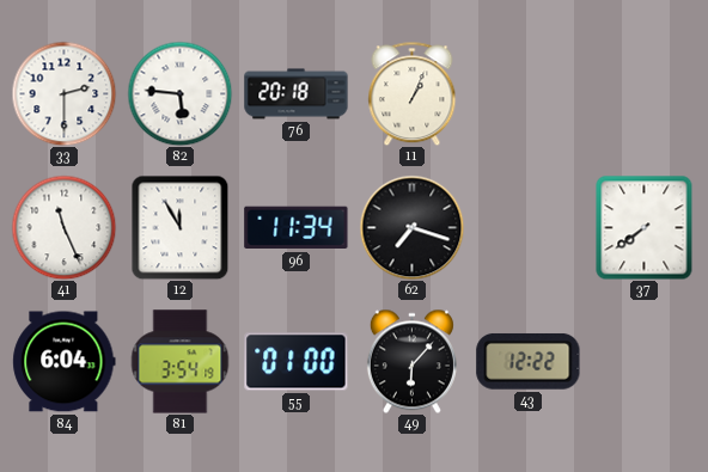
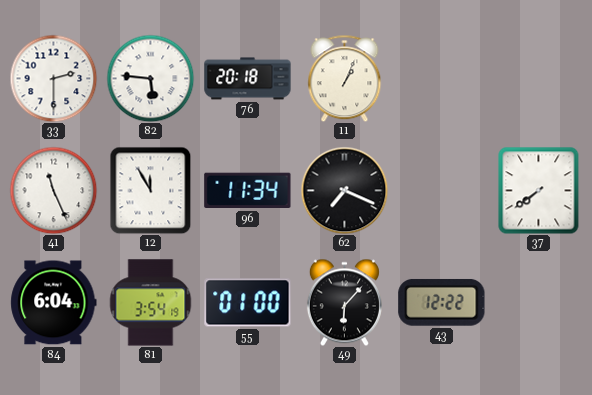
62: 7:18 -> 7:19
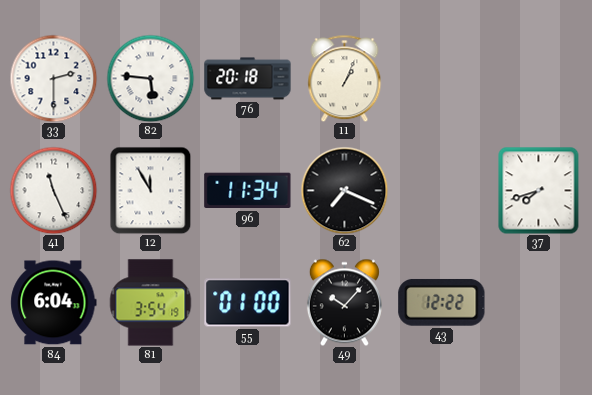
37: 7:39 -> 7:42
49: 6:07 -> 10:07
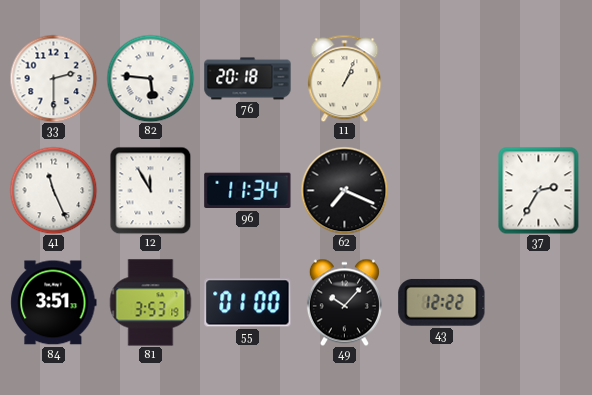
37: 7:42 -> 2:35
84: 6:04 -> 3:51
81: 3:54 -> 3:53
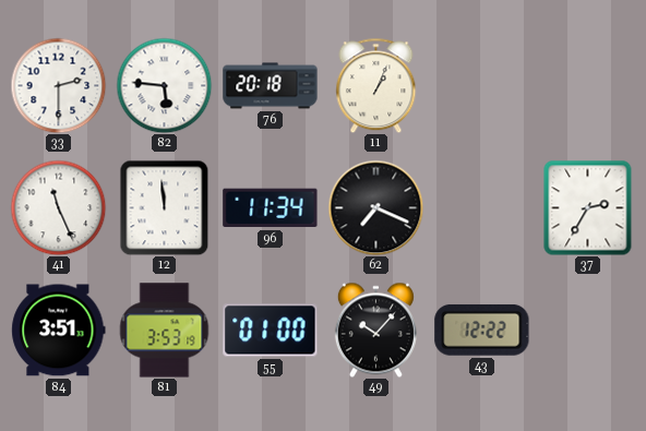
12: 11:55 -> 11:59
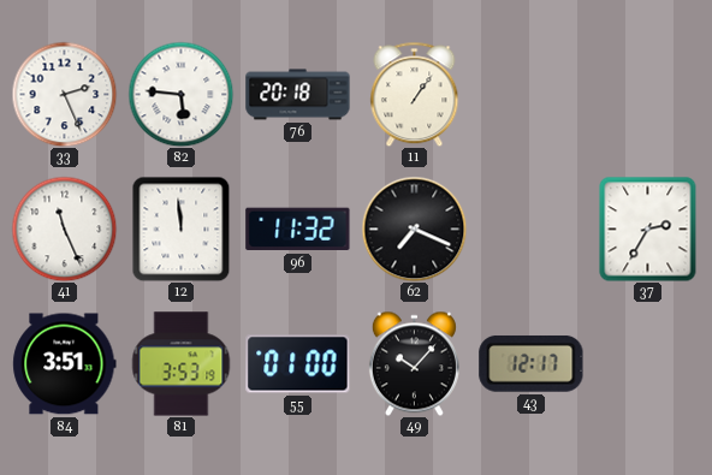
33: 2:30 -> 2:26
11: 1:04 -> 1:06
96: 11:34 -> 11:32
43: 12:22 -> 12:17
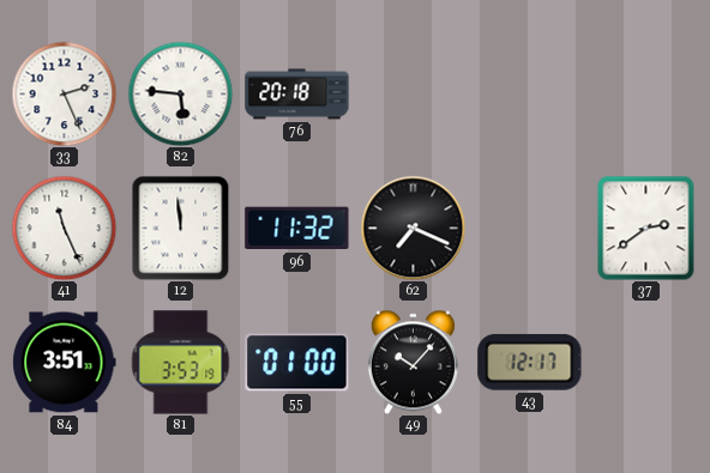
11: 1:06 -> none
37: 2:35 -> 2:39
